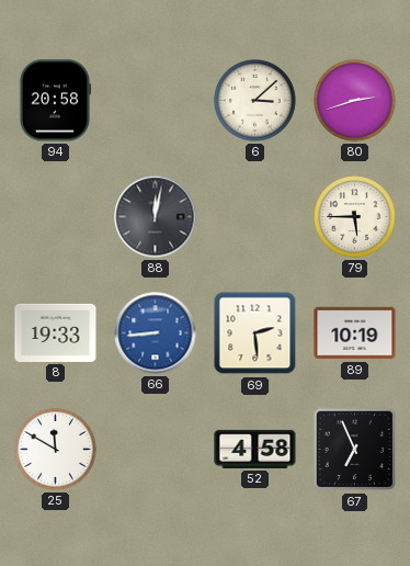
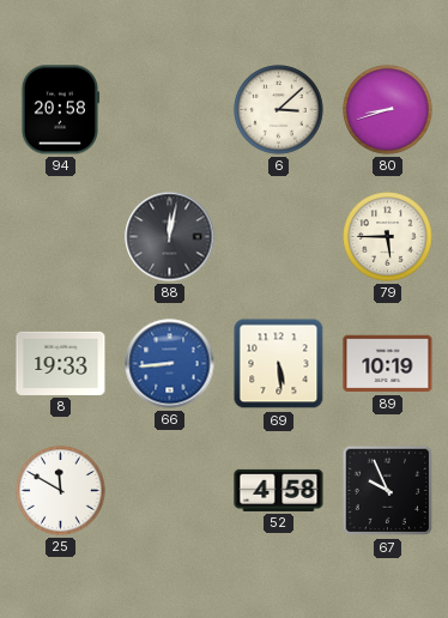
80: 2:42 -> 8:42
69: 2:29 -> 5:29
67: 6:56 -> 9:56
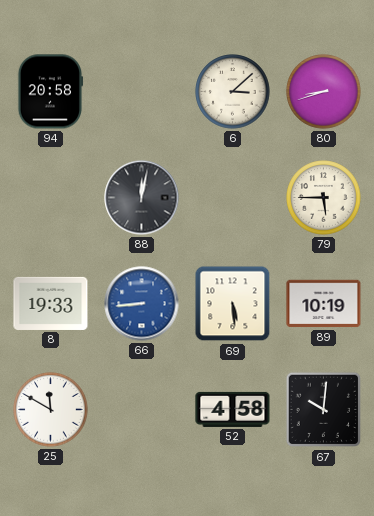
67: 9:56 -> 10:01
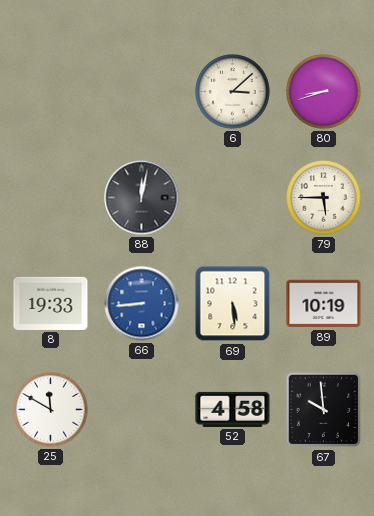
94: 20:58 -> none
67: 10:01 -> 9:59
